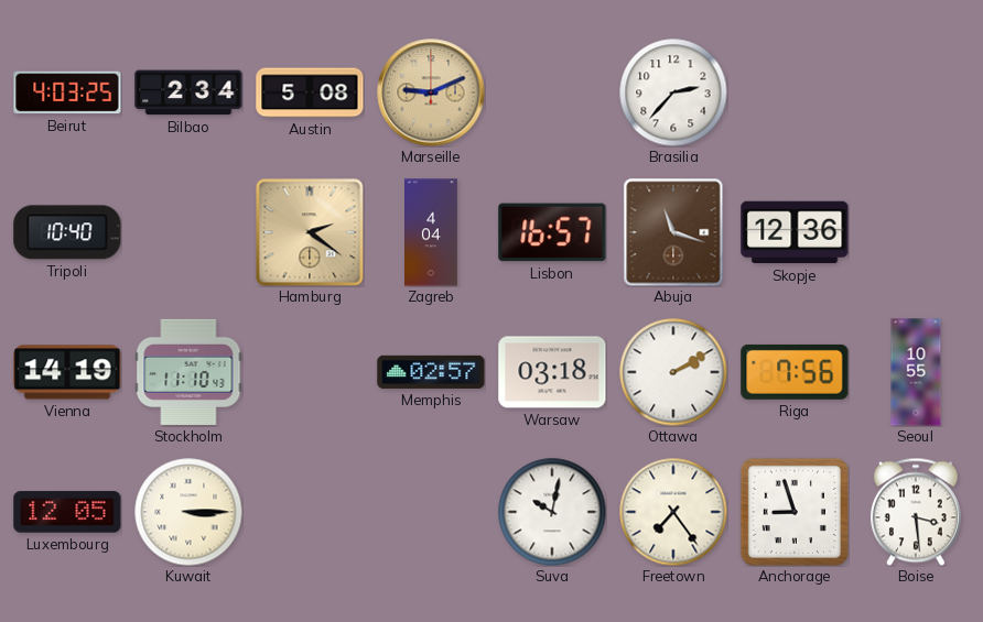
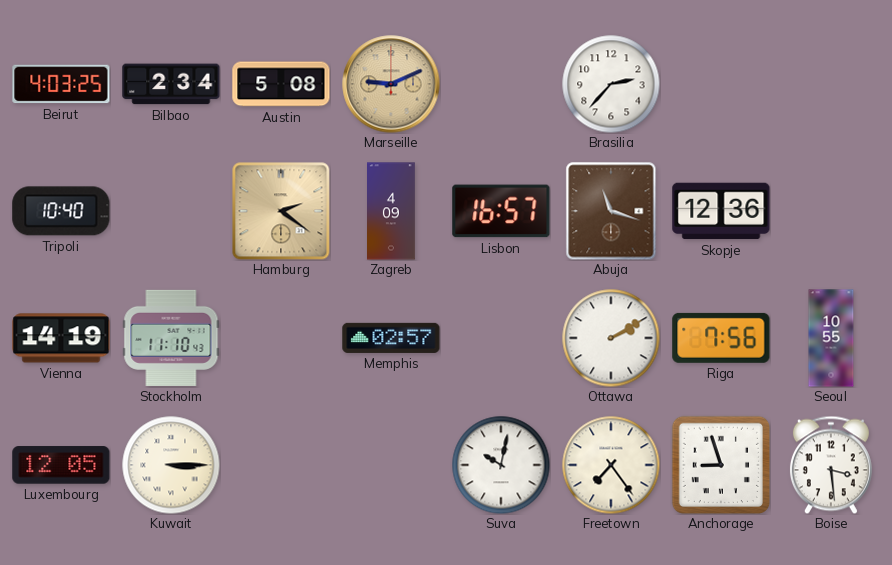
Zagreb: 4:04 -> 4:09
Warsaw: 03:18 -> none
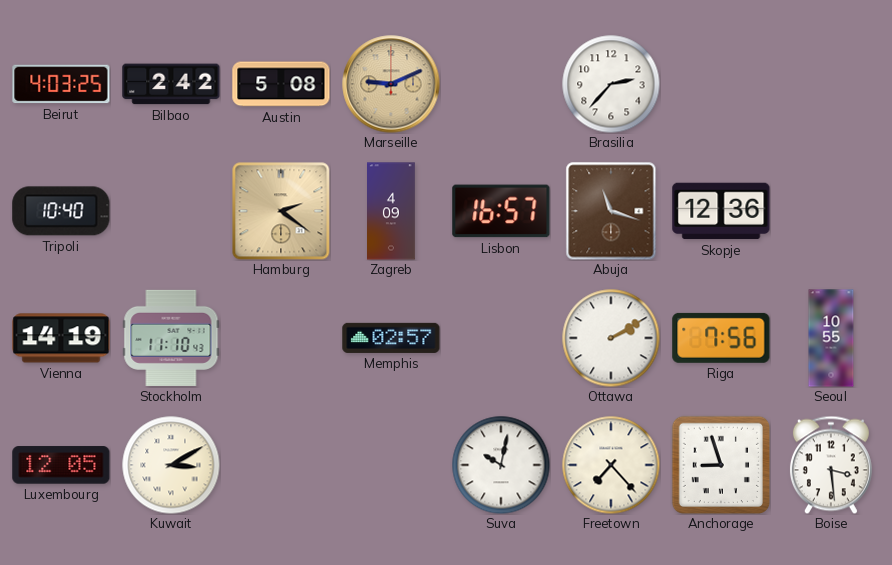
Bilbao: 2:34 -> 2:42
Kuwait: 3:15 -> 3:10
Freetown: 7:24 -> 7:23
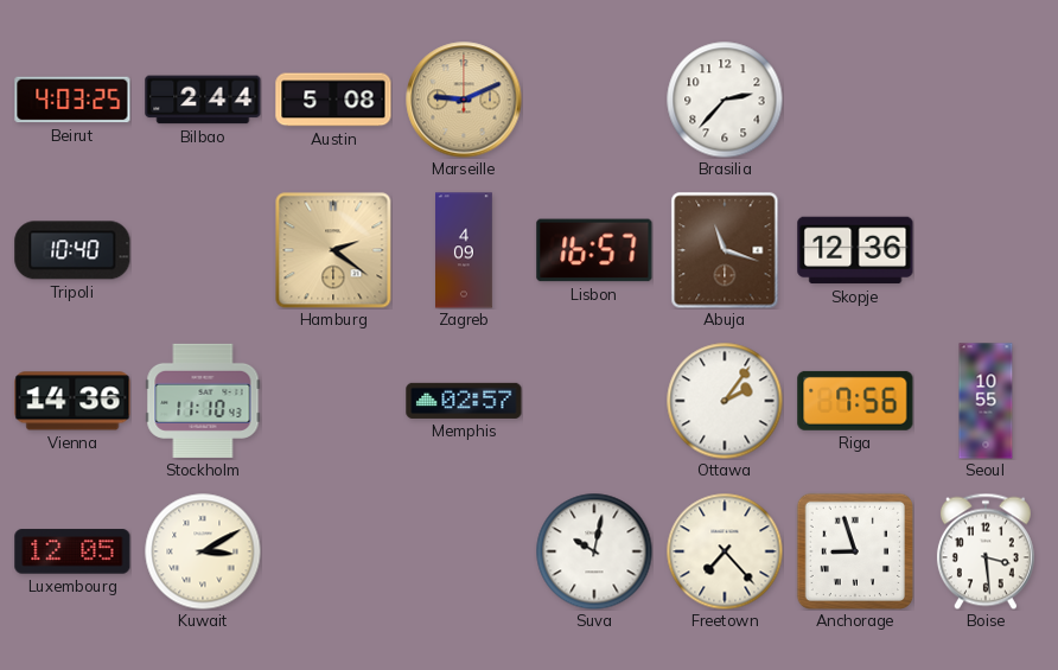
Bilbao: 2:42 -> 2:44
Vienna: 14:19 -> 14:36
Ottawa: 2:10 -> 2:06
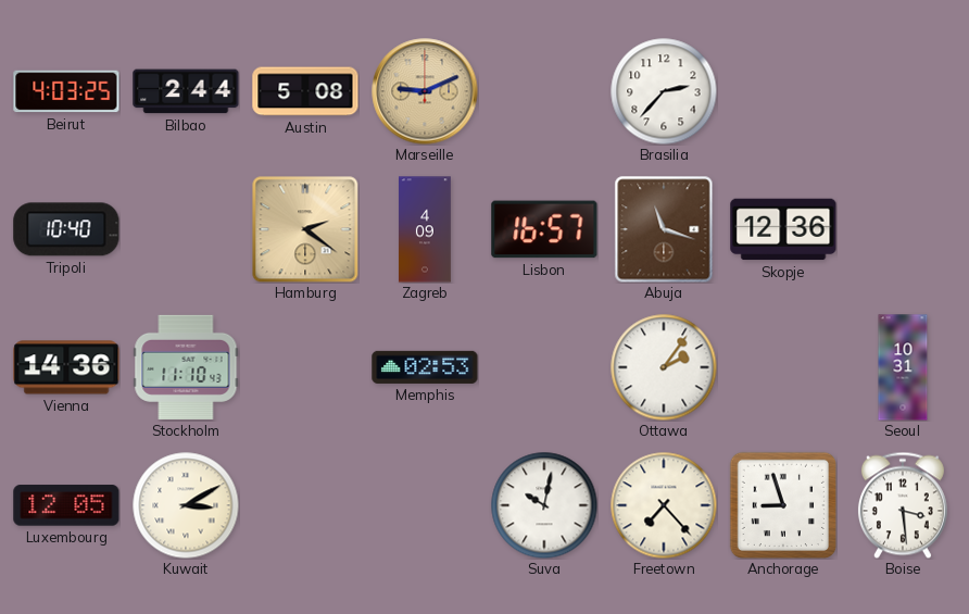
Memphis: 02:57 -> 02:53
Riga: 7:56 -> none
Seoul: 10:55 -> 10:31
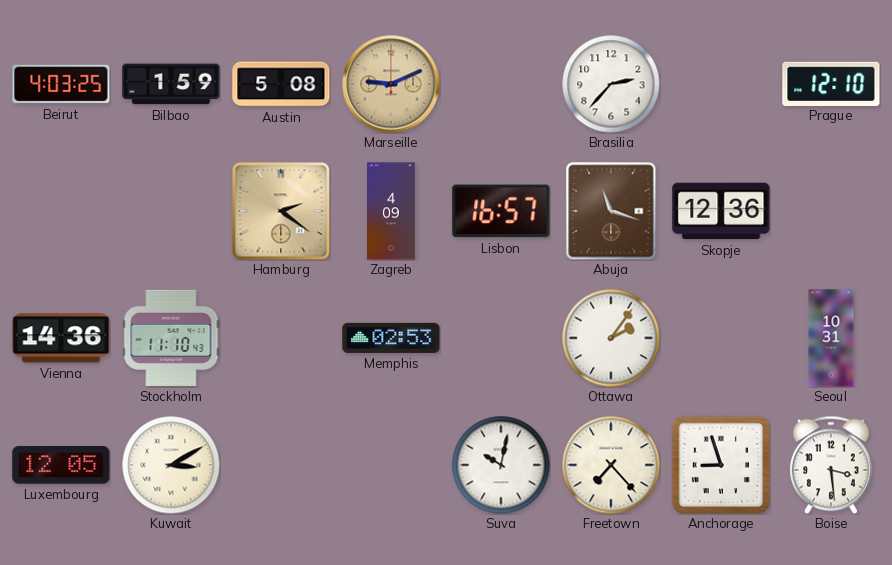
Bilbao: 2:44 -> 1:59
Prague: none -> 12:10
Tripoli: 10:40 -> none
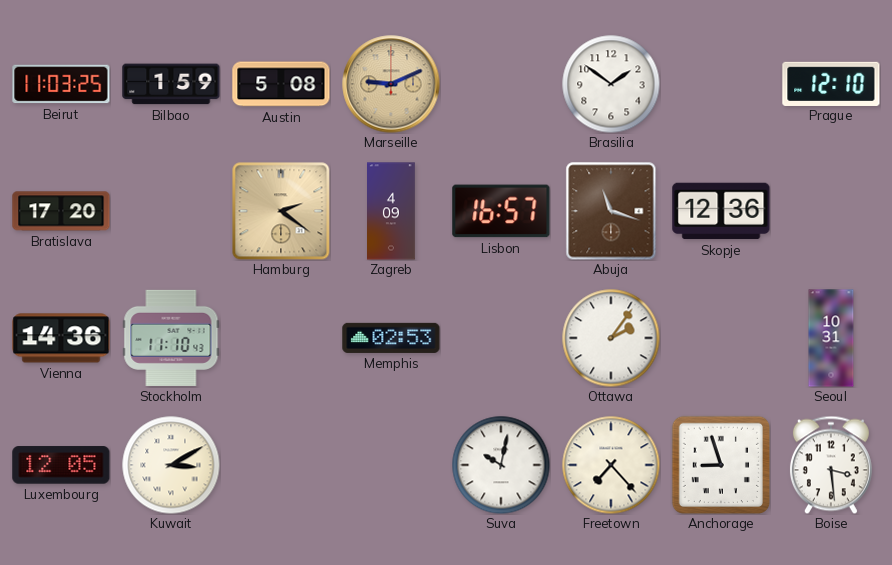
Beirut: 4:03 -> 11:03
Brasilia: 2:37 -> 1:51
Bratislava: none -> 17:20
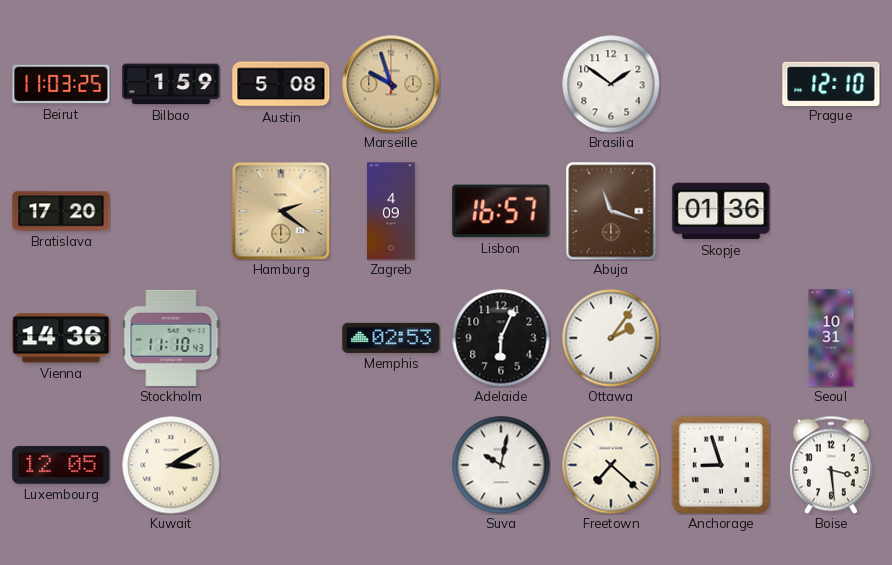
Marseille: 9:11 -> 9:57
Skopje: 12:36 -> 01:36
Adelaide: none -> 6:04
Freetown: 7:23 -> 7:22
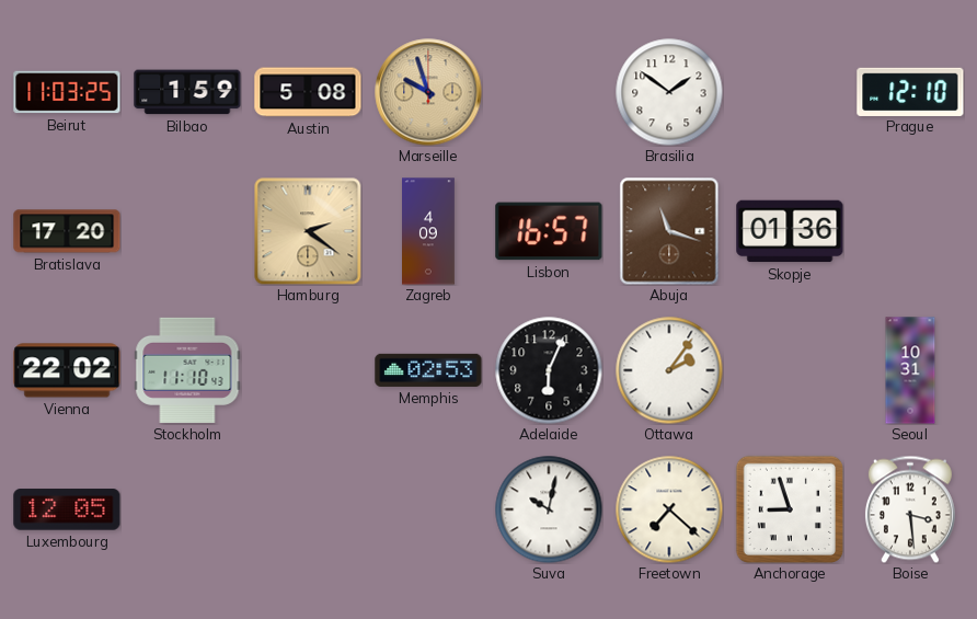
Vienna: 14:36 -> 22:02
Kuwait: 3:10 -> none
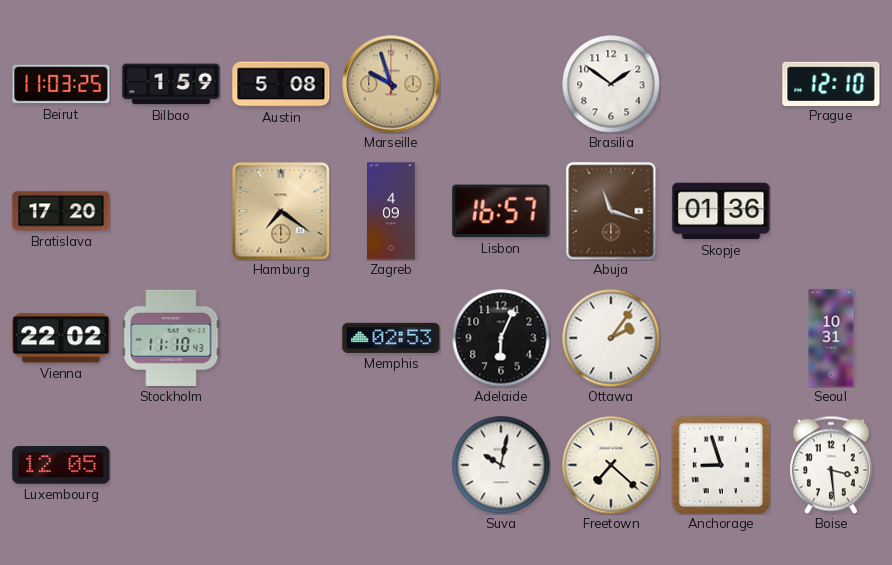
Hamburg: 2:21 -> 7:21
